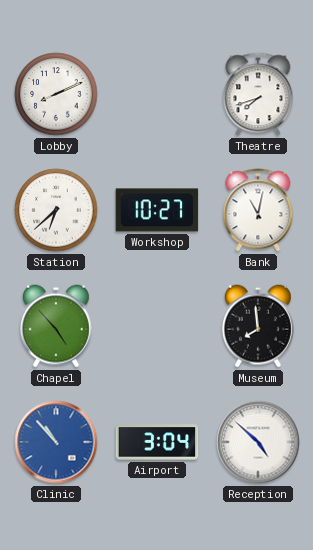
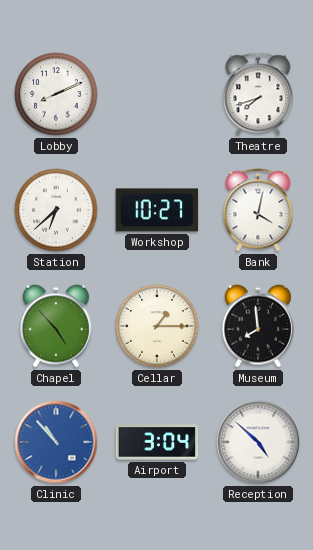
Bank: 11:02 -> 4:02
Cellar: none -> 1:15
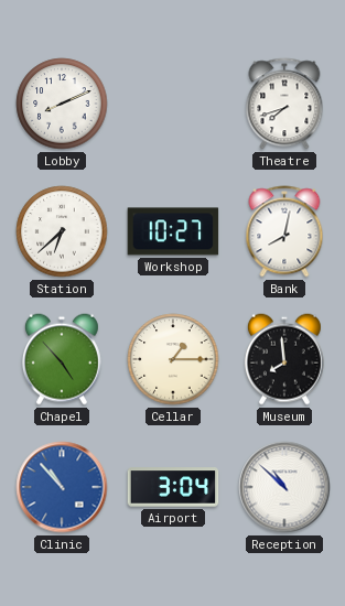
Bank: 4:02 -> 8:02
Reception: 4:52 -> 10:52
